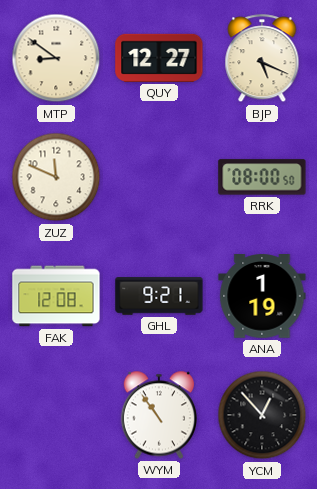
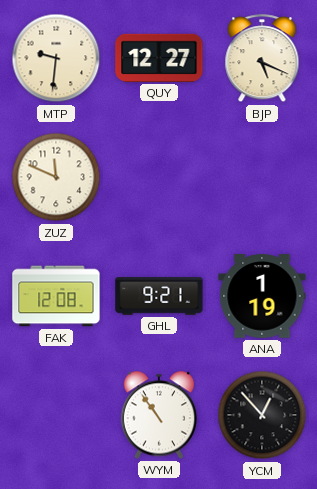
MTP: 8:51 -> 9:31
RRK: 08:00 -> none
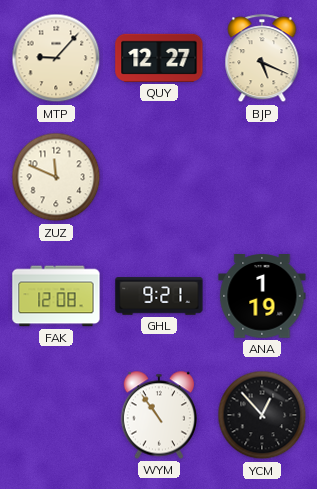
MTP: 9:31 -> 9:07
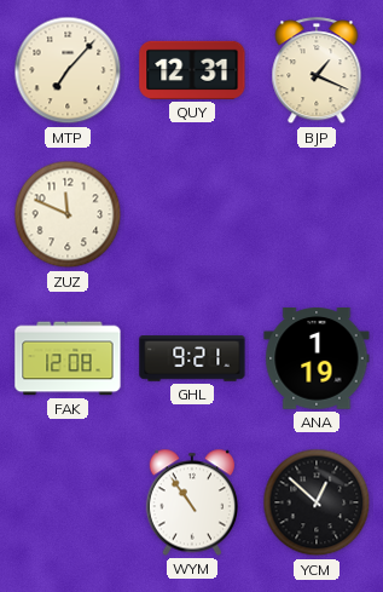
MTP: 9:07 -> 7:07
QUY: 12:27 -> 12:31
BJP: 5:19 -> 1:19
YCM: 12:53 -> 12:52
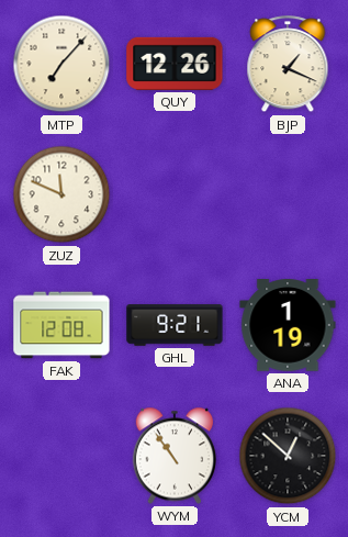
QUY: 12:31 -> 12:26
